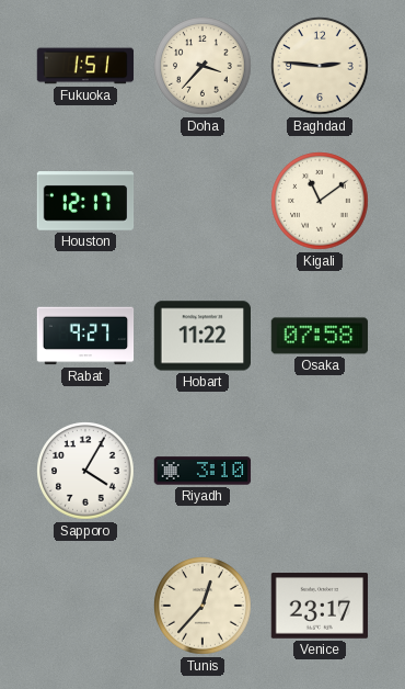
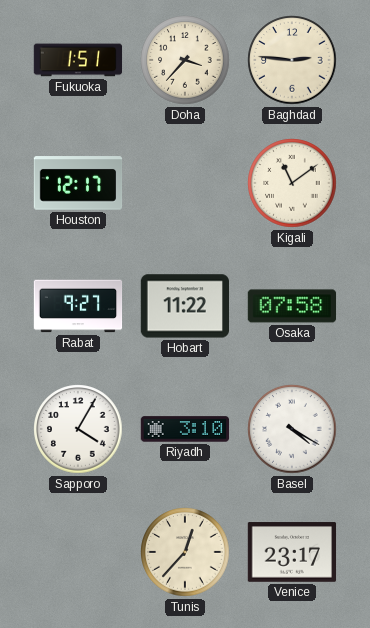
Basel: none -> 4:20
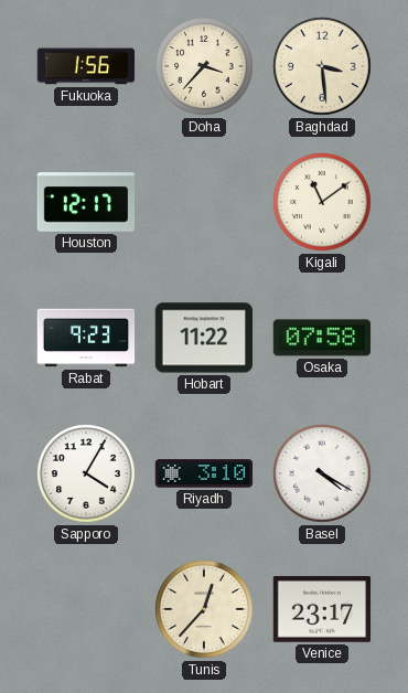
Fukuoka: 1:51 -> 1:56
Baghdad: 2:46 -> 3:29
Rabat: 9:27 -> 9:23
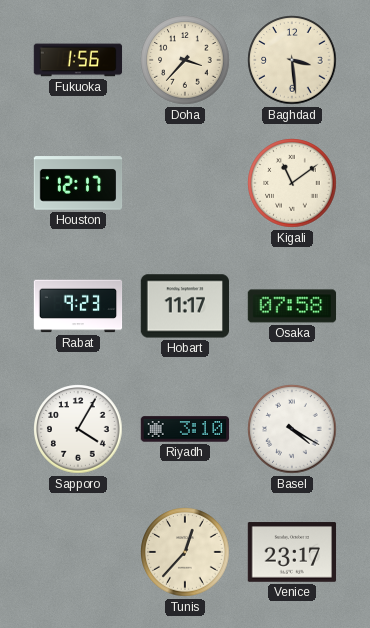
Hobart: 11:22 -> 11:17
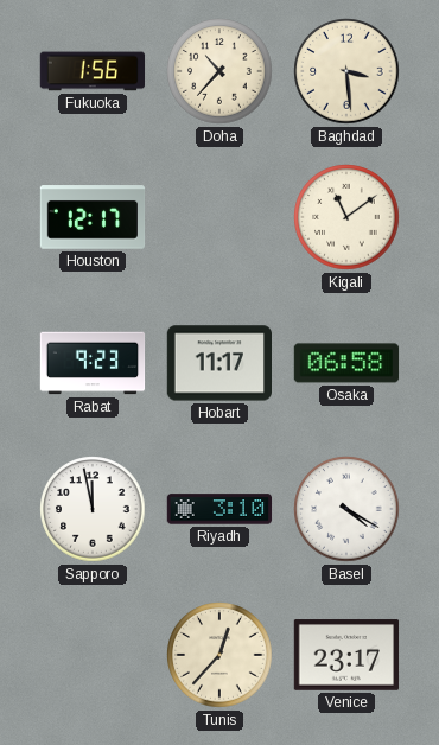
Doha: 3:37 -> 10:37
Osaka: 07:58 -> 06:58
Sapporo: 4:05 -> 11:58
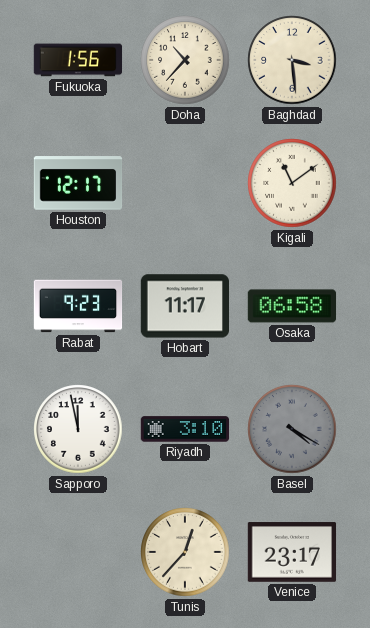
Basel dial: white -> grey
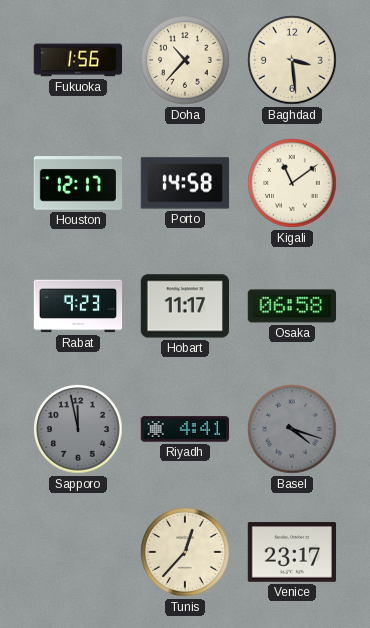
Porto: none -> 14:58
Sapporo dial: white -> grey
Riyadh: 3:10 -> 4:41
Basel: 4:20 -> 4:18
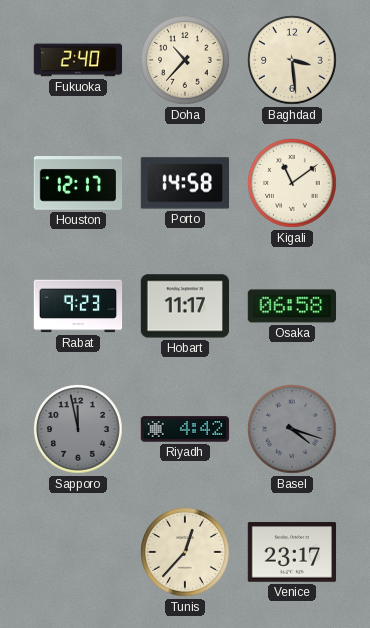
Fukuoka: 1:56 -> 2:40
Riyadh: 4:41 -> 4:42
